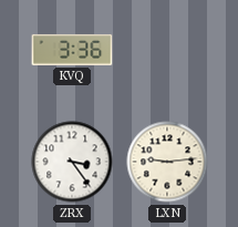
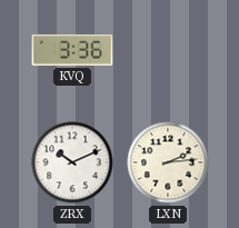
ZRX: 3:24 -> 10:11
LXN: 9:14 -> 2:14
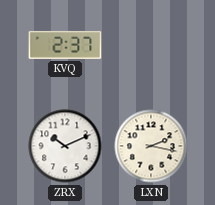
KVQ: 3:36 -> 2:37
LXN: 2:14 -> 2:17
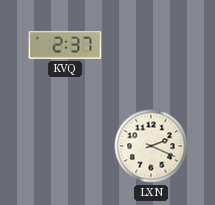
ZRX: 10:11 -> none
LXN: 2:17 -> 2:19
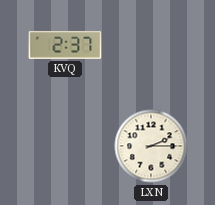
LXN: 2:19 -> 2:15
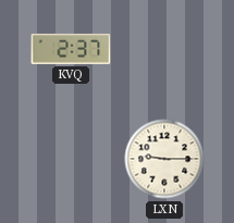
LXN: 2:15 -> 9:15
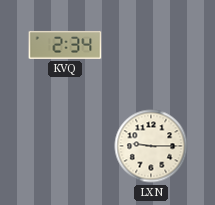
KVQ: 2:37 -> 2:34
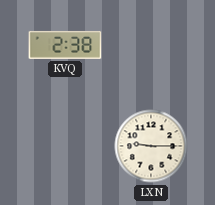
KVQ: 2:34 -> 2:38
